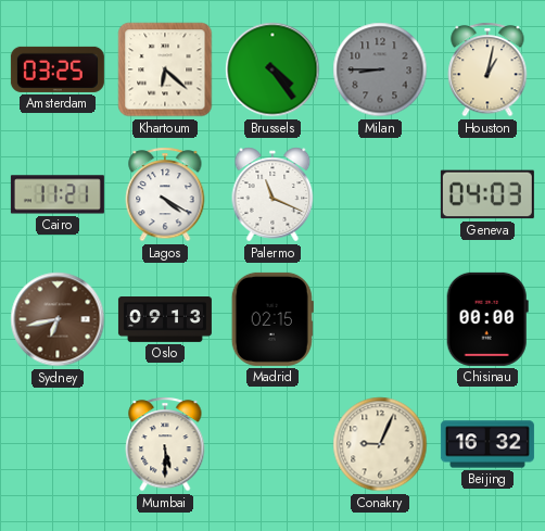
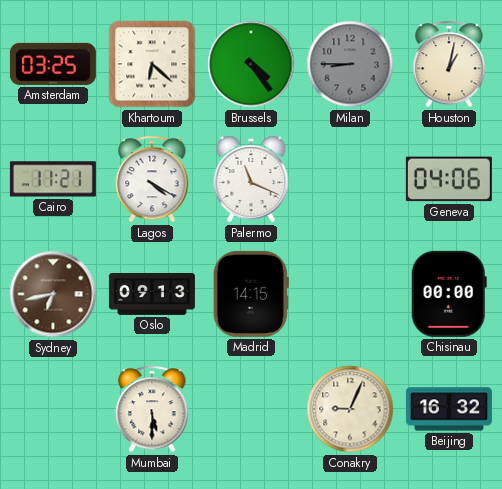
Geneva: 04:03 -> 04:06
Madrid: 02:15 -> 14:15
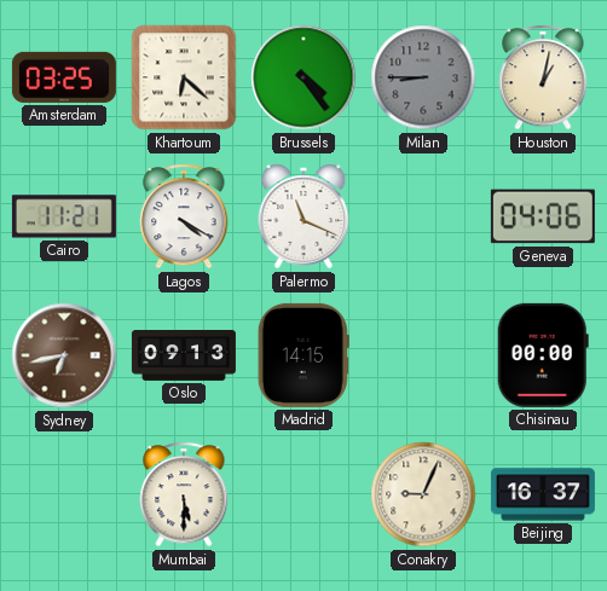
Beijing: 16:32 -> 16:37
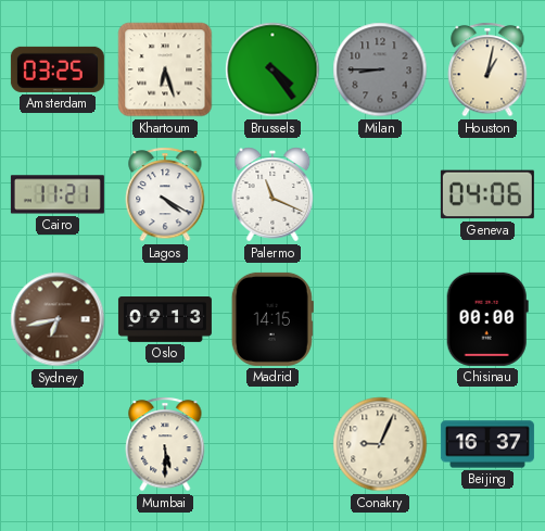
Khartoum: 6:22 -> 6:27
